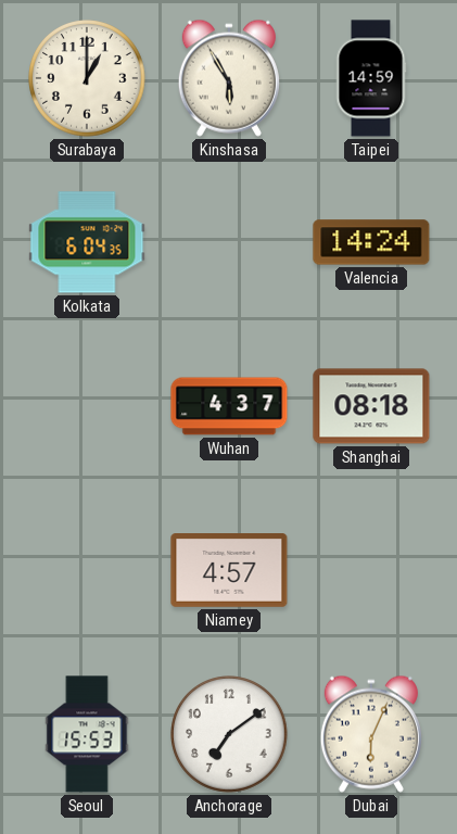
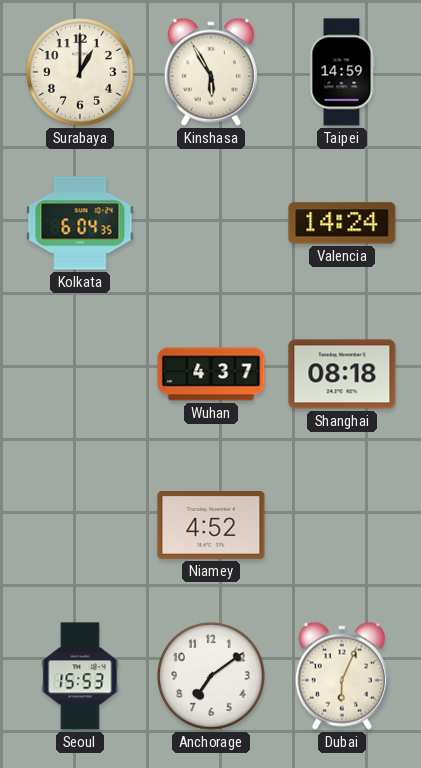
Niamey: 4:57 -> 4:52
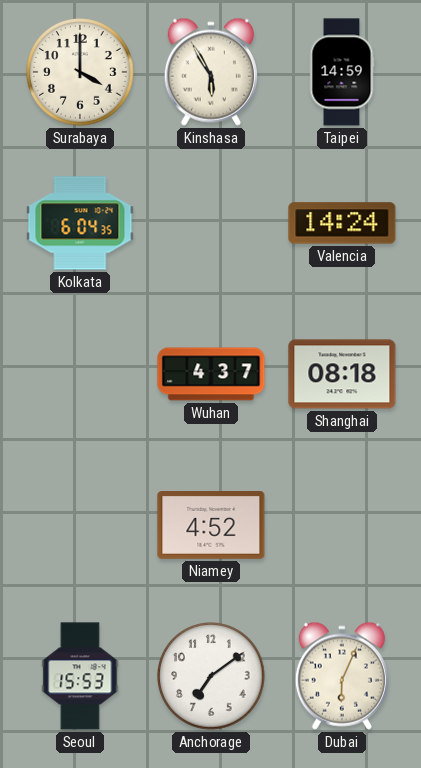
Surabaya: 1:00 -> 4:00
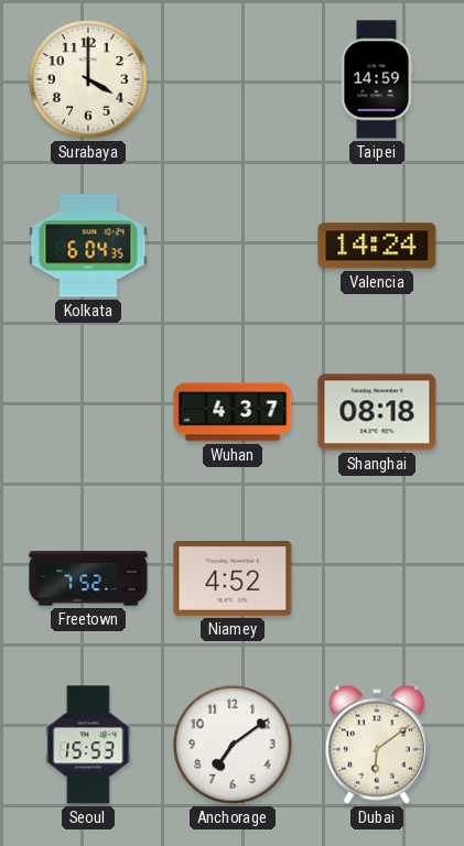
Kinshasa: 5:55 -> none
Freetown: none -> 7:52
Dubai: 6:04 -> 6:09
